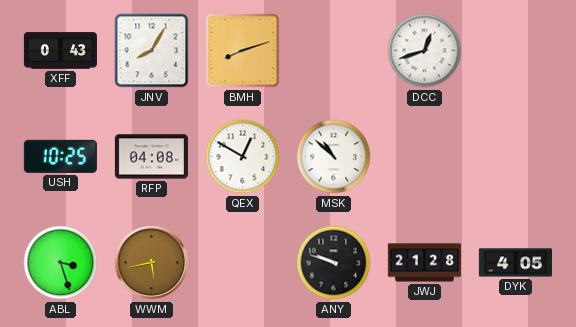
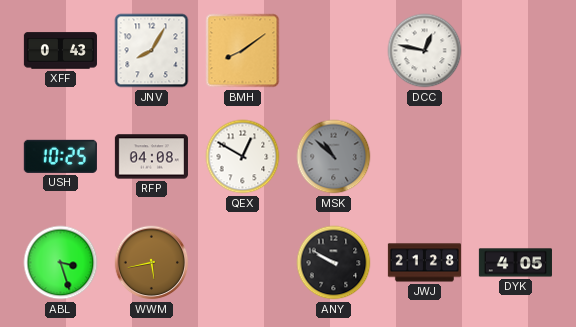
BMH: 8:12 -> 8:09
DCC: 12:42 -> 12:47
MSK dial: white -> grey
ANY: 9:48 -> 9:50
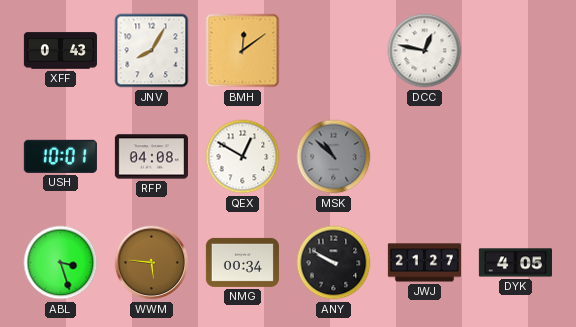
BMH: 8:09 -> 12:09
USH: 10:25 -> 10:01
WWM: 5:43 -> 5:46
NMG: none -> 00:34
JWJ: 21:28 -> 21:27
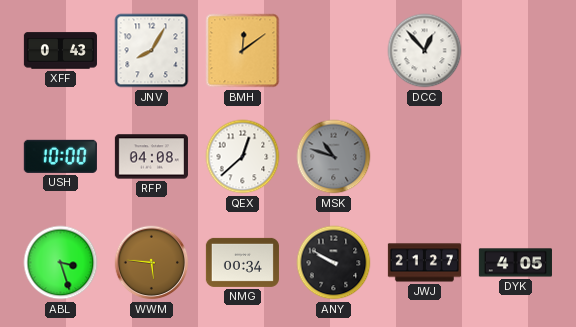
DCC: 12:47 -> 12:53
USH: 10:01 -> 10:00
QEX: 12:50 -> 12:38
MSK: 10:52 -> 10:48
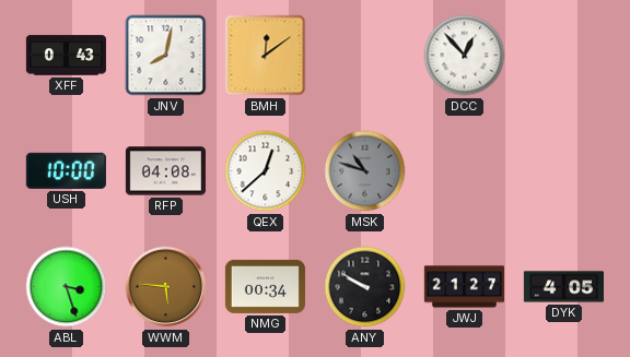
JNV: 8:05 -> 8:02
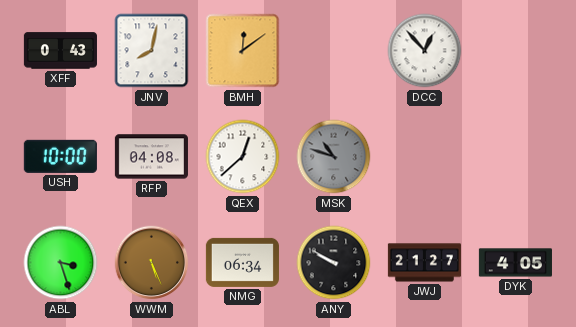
WWM: 5:46 -> 5:26
NMG: 00:34 -> 06:34
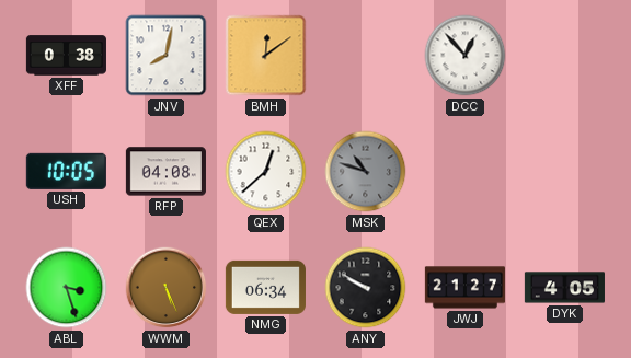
XFF: 0:43 -> 0:38
USH: 10:00 -> 10:05
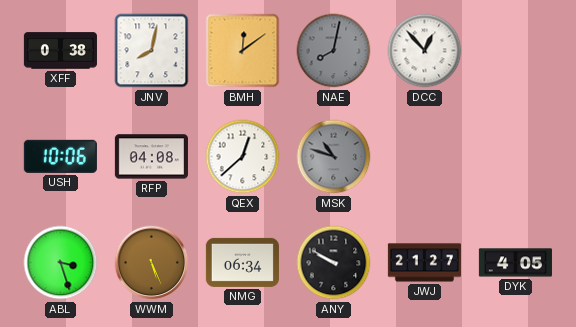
NAE: none -> 8:02
USH: 10:05 -> 10:06
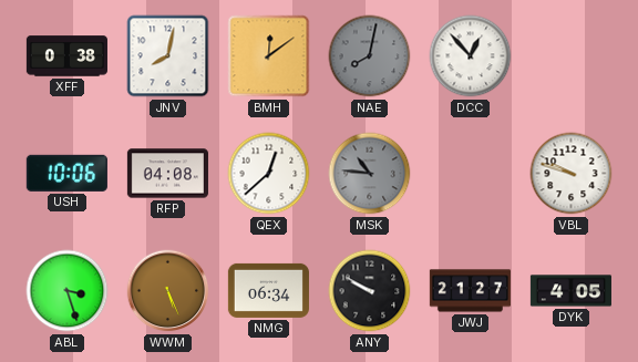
MSK: 10:48 -> 10:46
VBL: none -> 9:48
